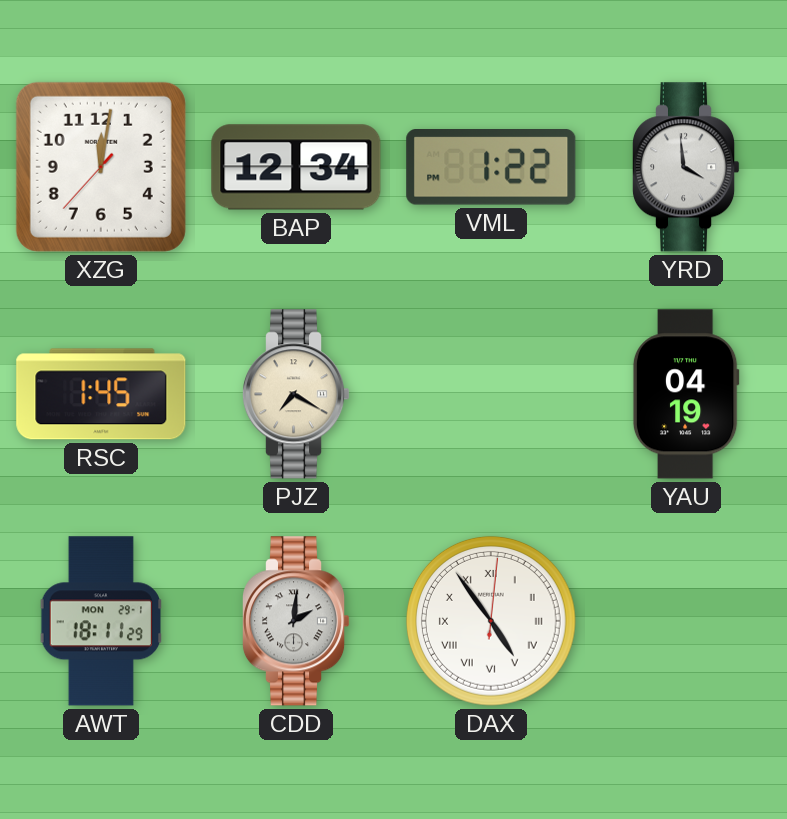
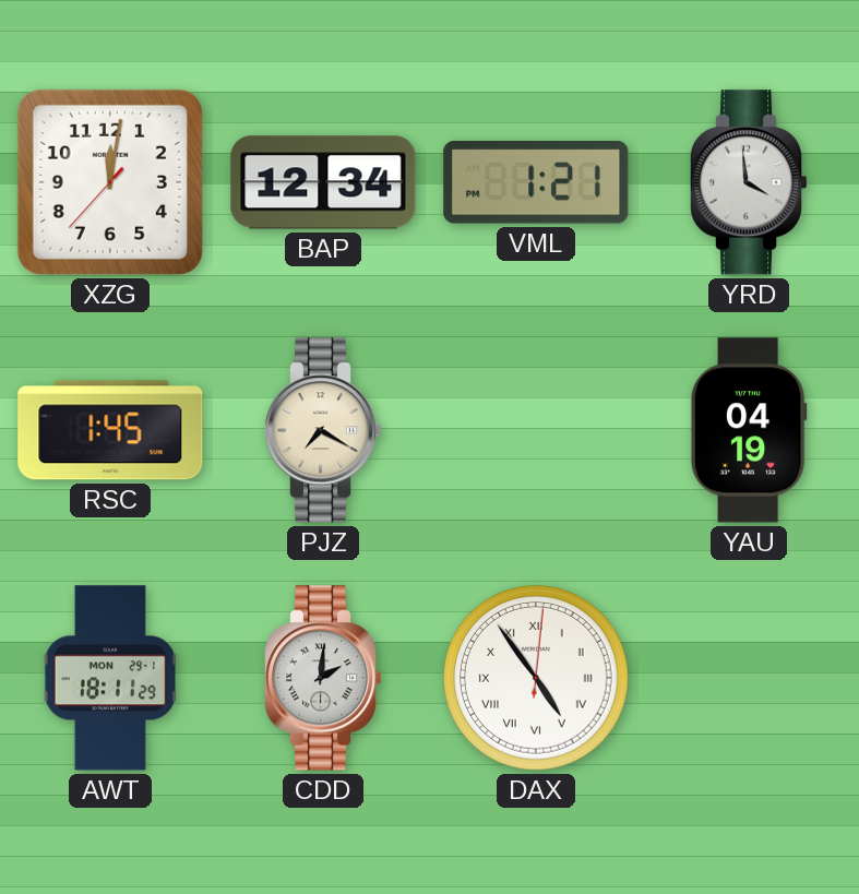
VML: 1:22 -> 1:21
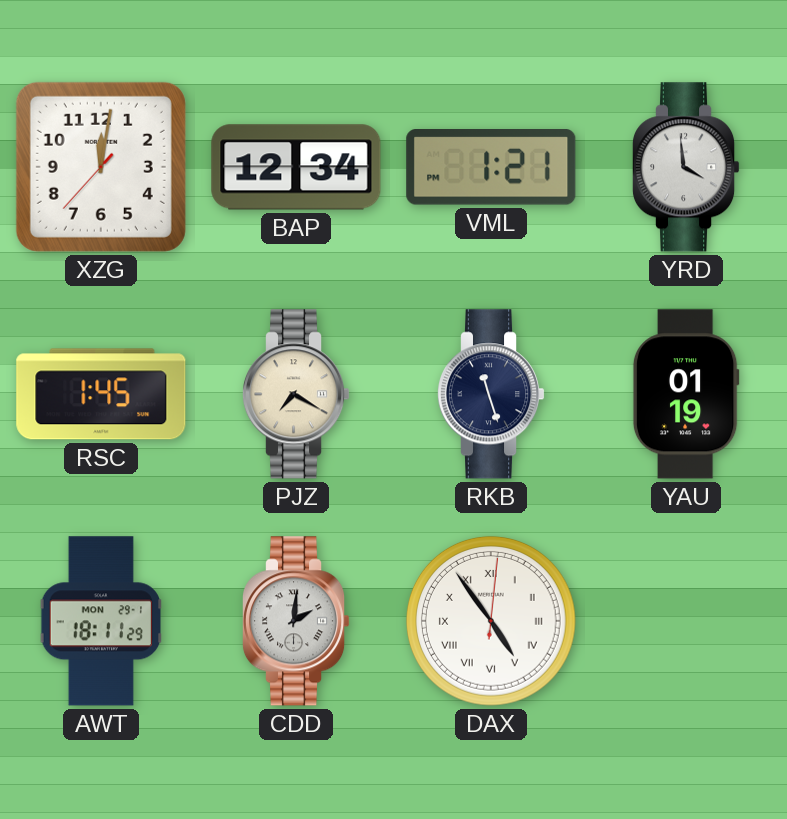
RKB: none -> 11:27
YAU: 04:19 -> 01:19
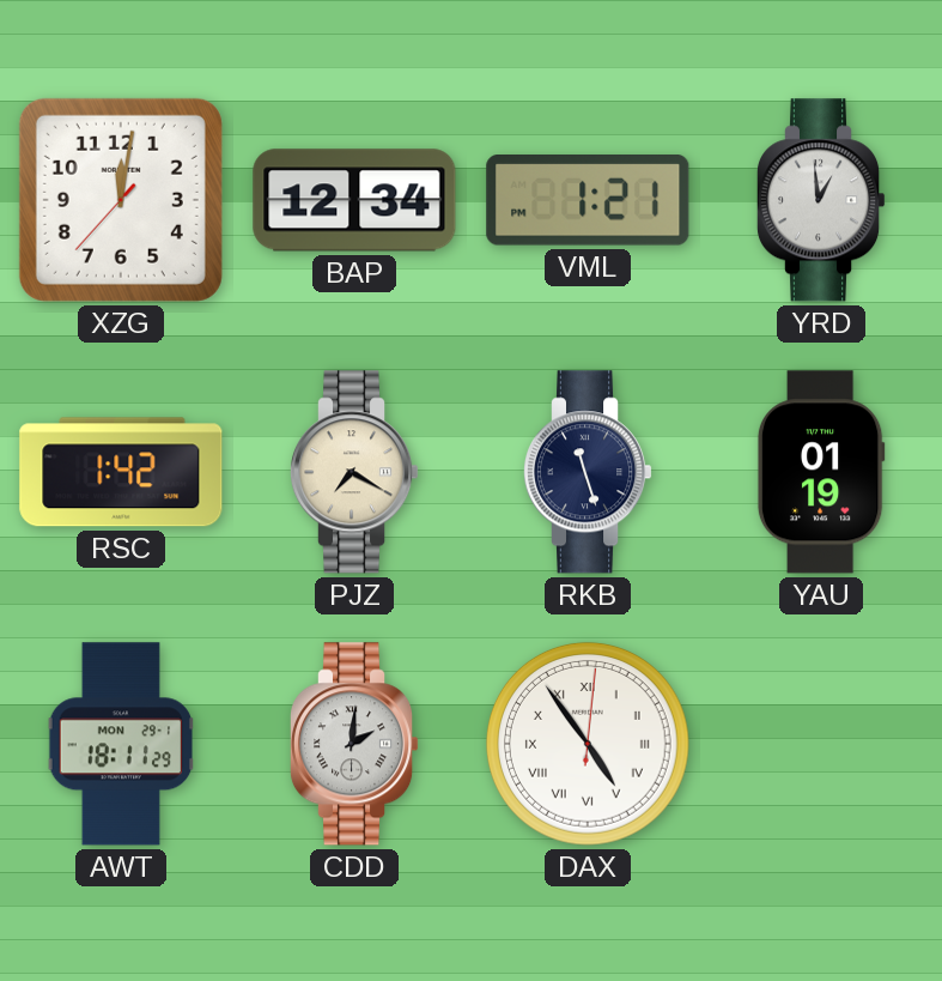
YRD: 3:59 -> 12:59
RSC: 1:45 -> 1:42
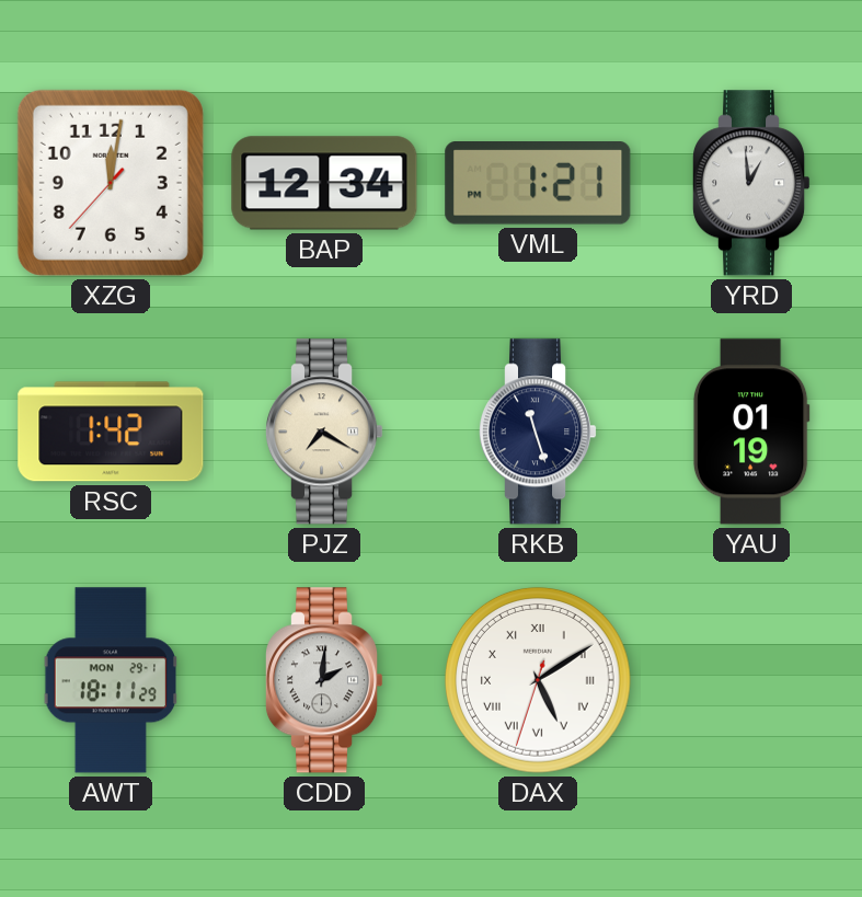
DAX: 4:54 -> 5:09
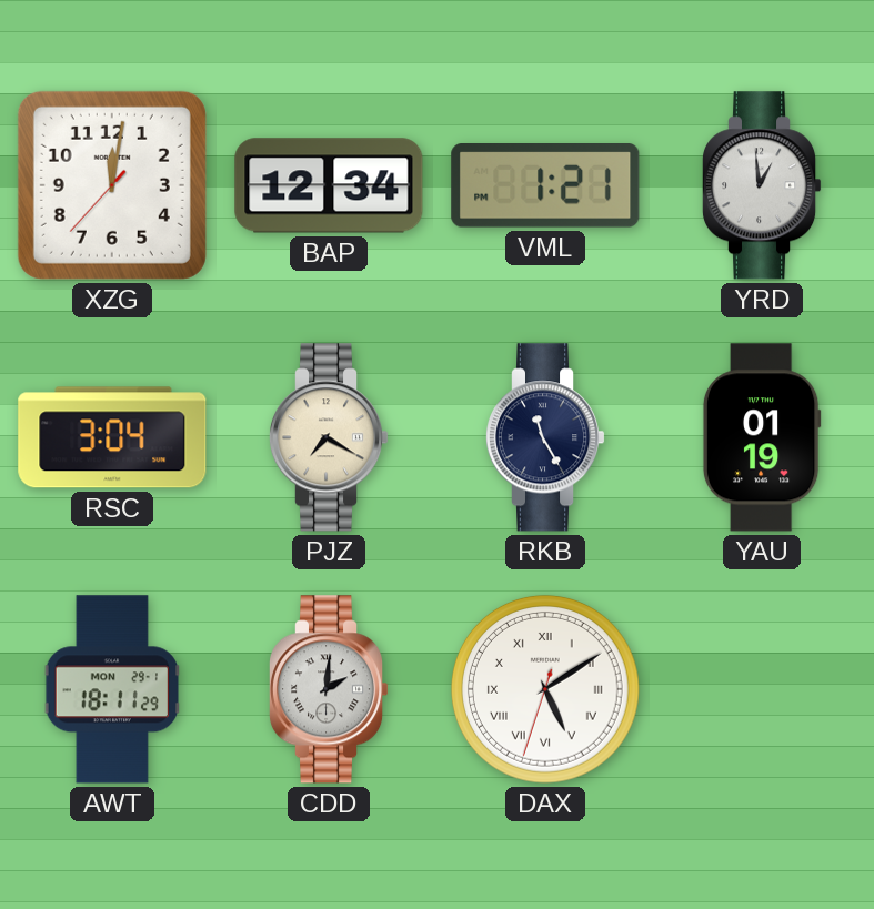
RSC: 1:42 -> 3:04
RKB: 11:27 -> 11:25
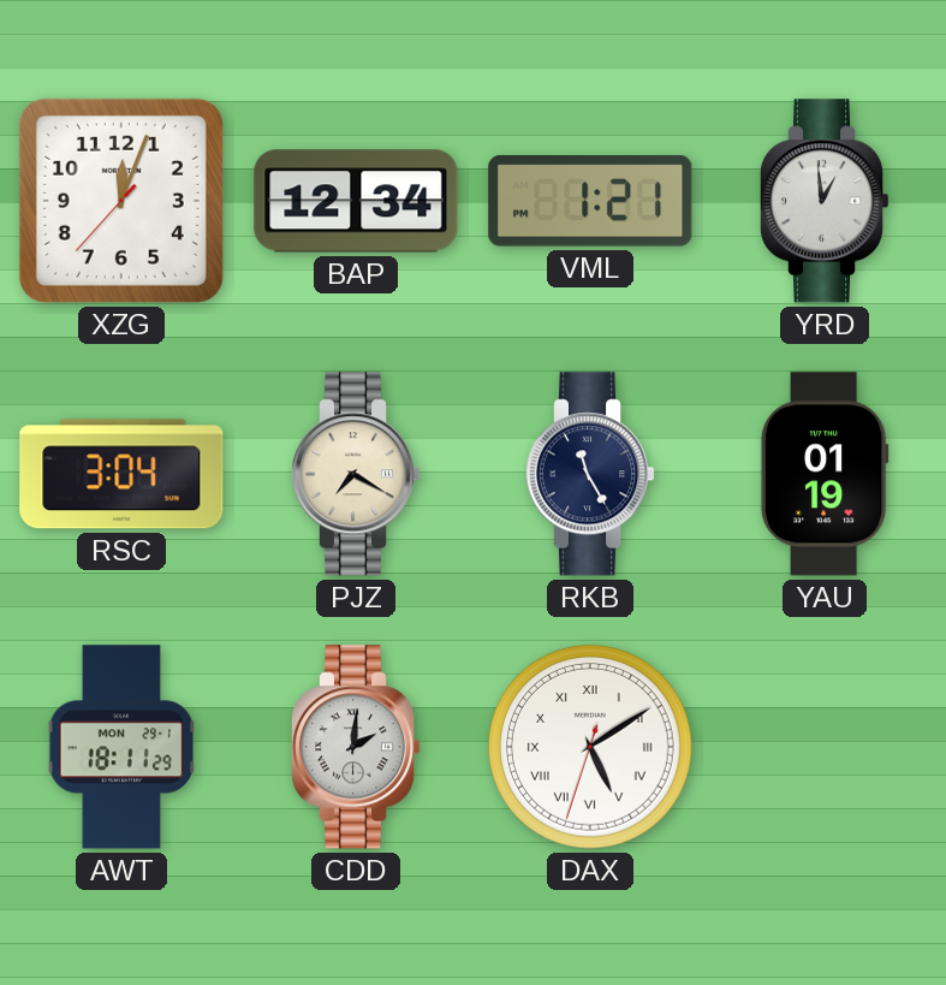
XZG: 12:01 -> 12:03
